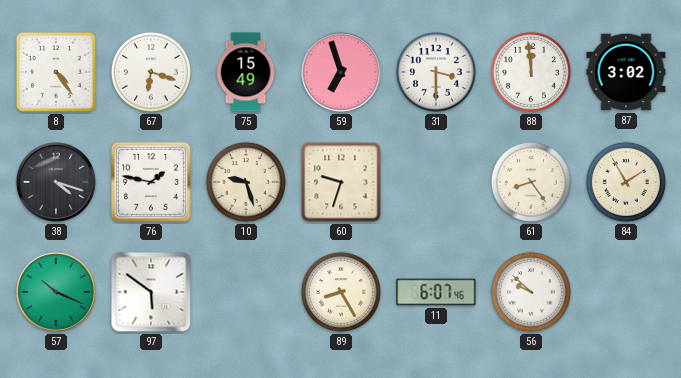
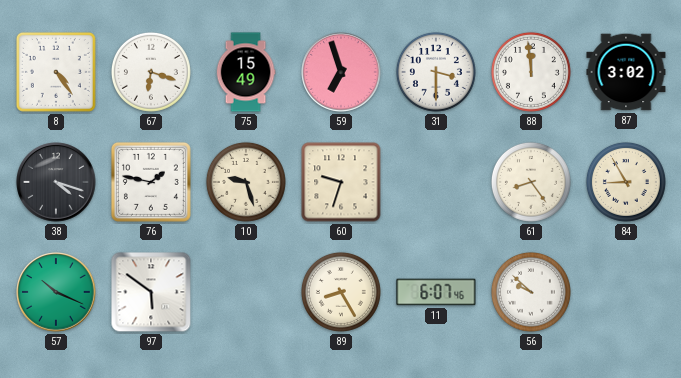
84: 1:55 -> 8:55
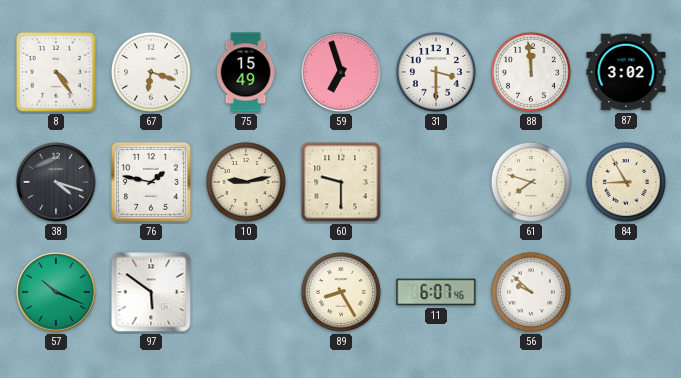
10: 9:27 -> 9:13
60: 9:33 -> 9:30
61: 8:24 -> 7:48
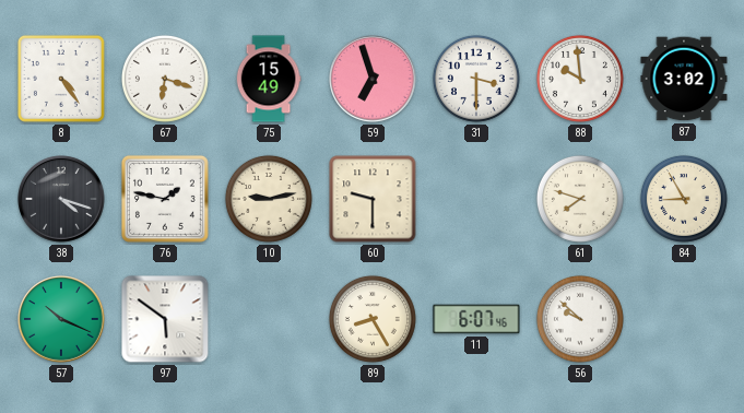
88: 11:59 -> 9:59
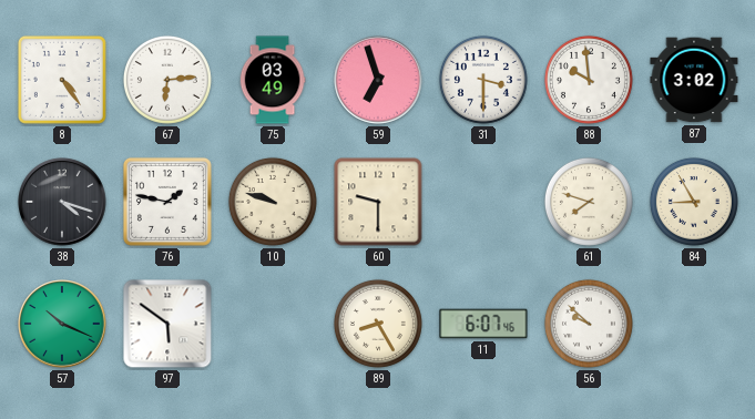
67: 6:18 -> 6:14
75: 15:49 -> 03:49
10: 9:13 -> 9:48
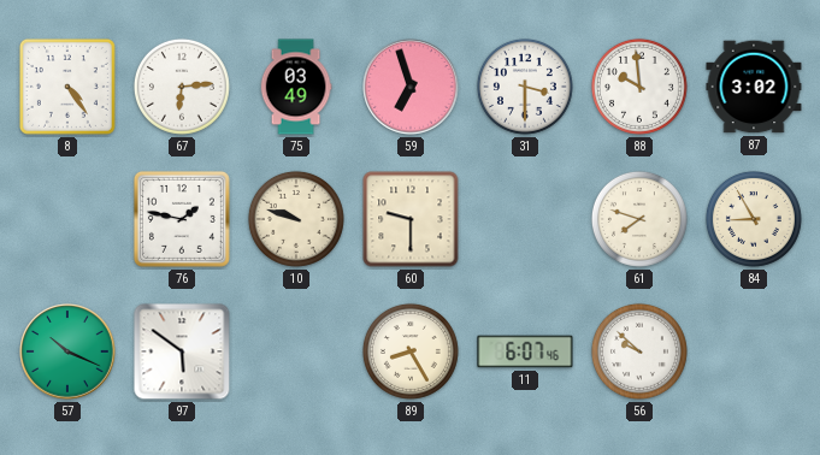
38: 4:18 -> none
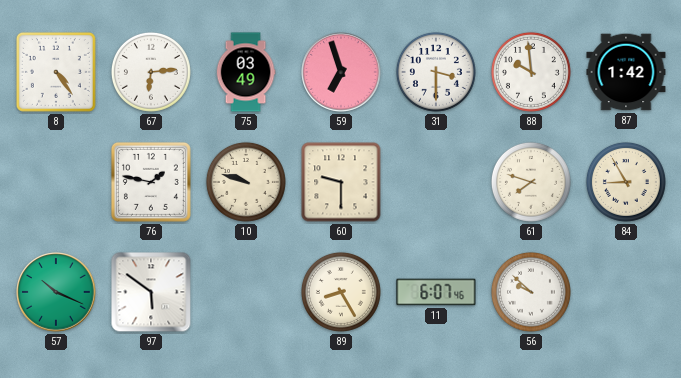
87: 3:02 -> 1:42
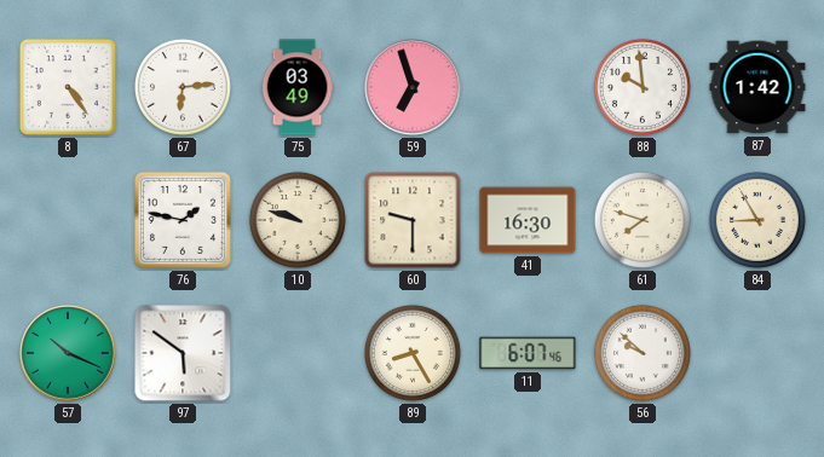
31: 3:30 -> none
41: none -> 16:30
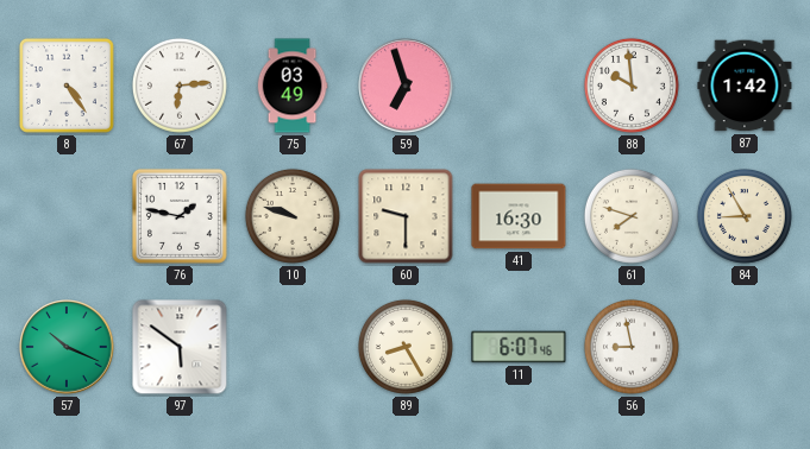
56: 9:52 -> 8:58
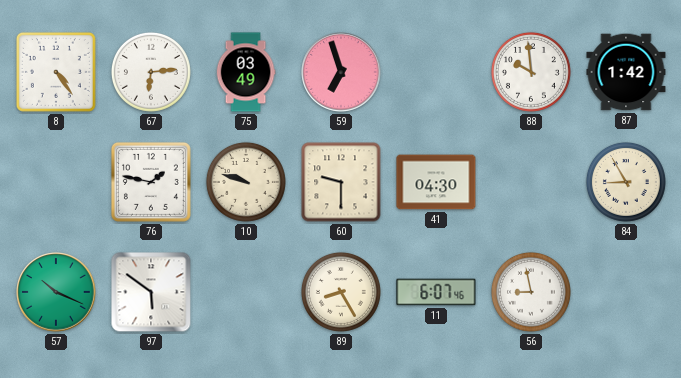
41: 16:30 -> 04:30
61: 7:48 -> none
